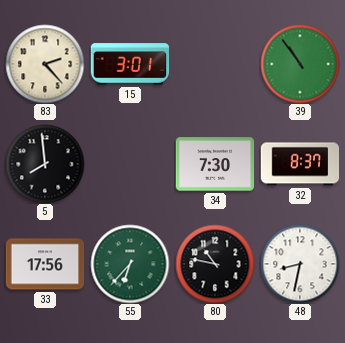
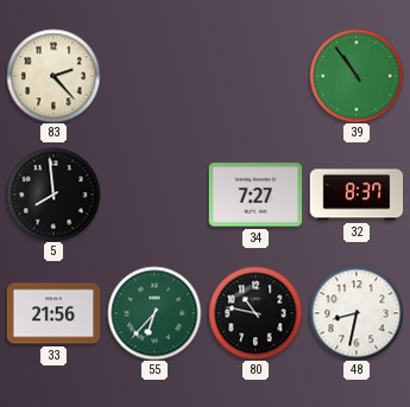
15: 3:01 -> none
34: 7:30 -> 7:27
33: 17:56 -> 21:56
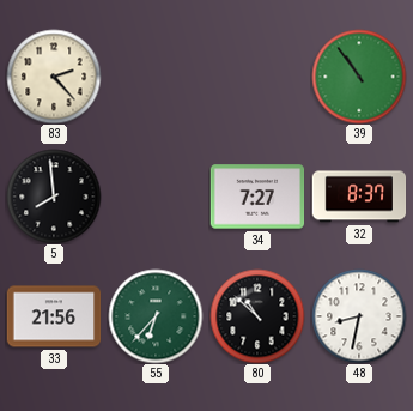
80: 10:47 -> 10:52
